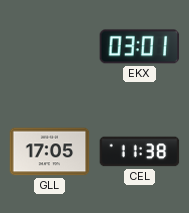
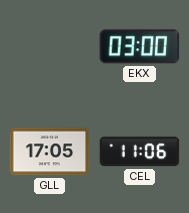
EKX: 03:01 -> 03:00
CEL: 11:38 -> 11:06
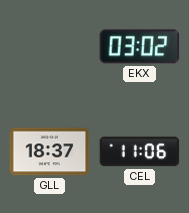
EKX: 03:00 -> 03:02
GLL: 17:05 -> 18:37
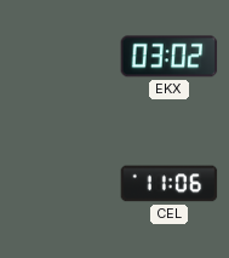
GLL: 18:37 -> none
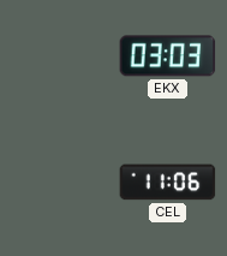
EKX: 03:02 -> 03:03
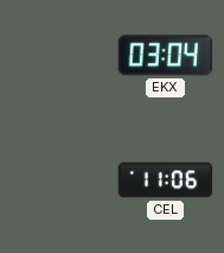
EKX: 03:03 -> 03:04
